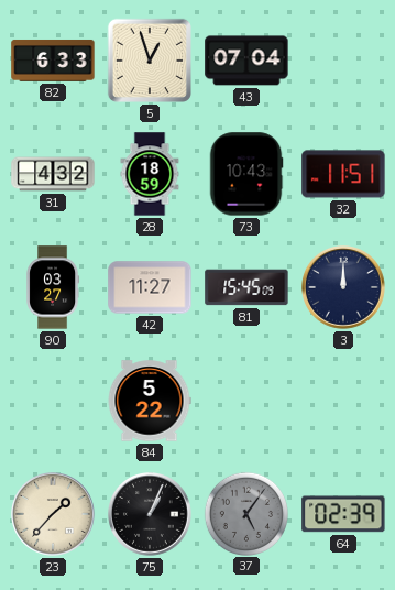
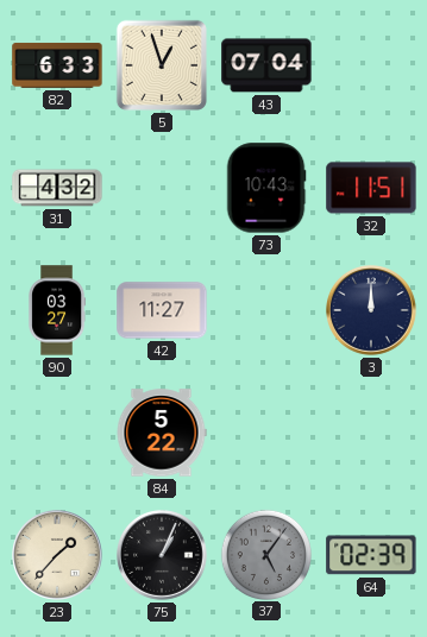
28: 18:59 -> none
81: 15:45 -> none
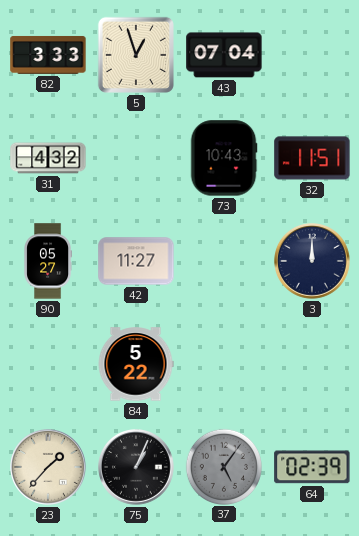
82: 6:33 -> 3:33
90: 03:27 -> 05:27
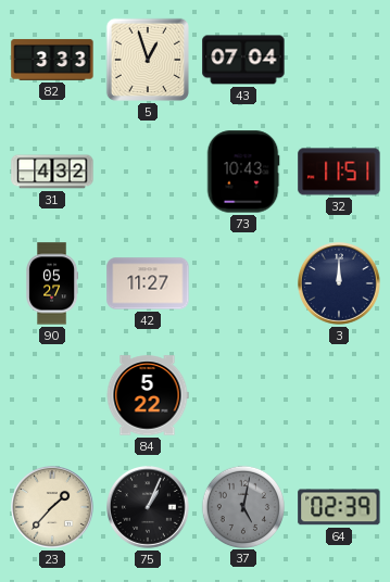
37: 5:06 -> 5:02
